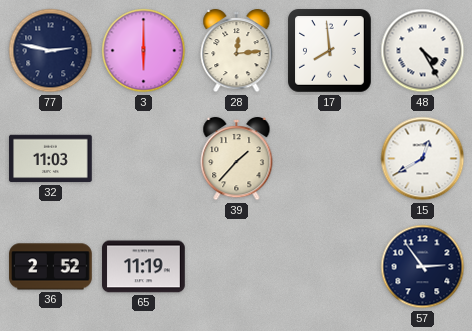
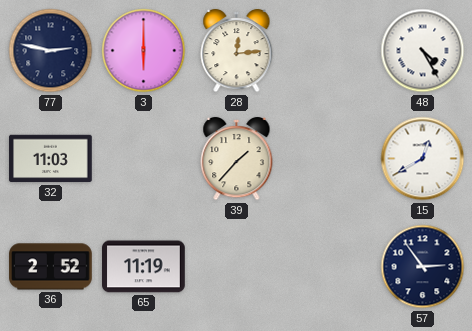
17: 7:59 -> none
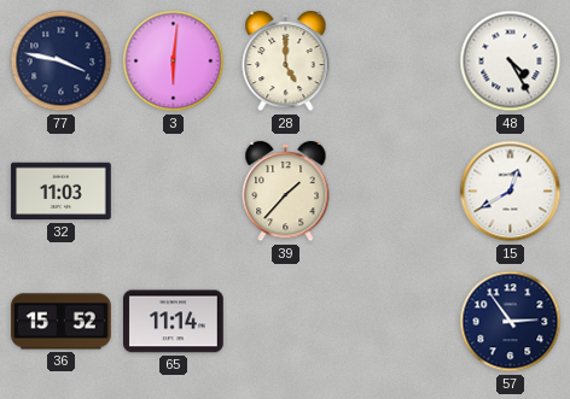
77: 2:47 -> 3:47
3: 6:00 -> 6:01
28: 12:14 -> 5:00
36: 2:52 -> 15:52
65: 11:19 -> 11:14
